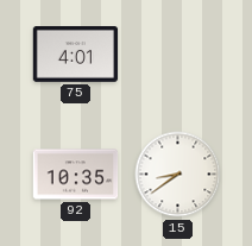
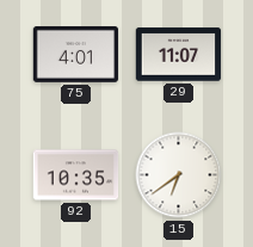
29: none -> 11:07
15: 8:39 -> 6:39
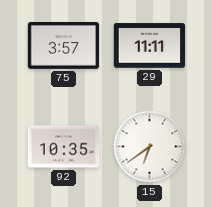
75: 4:01 -> 3:57
29: 11:07 -> 11:11
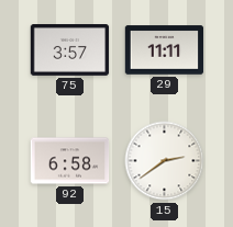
92: 10:35 -> 6:58
15: 6:39 -> 2:39
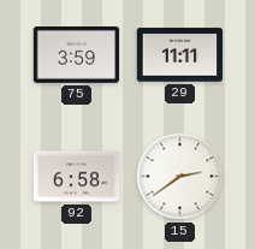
75: 3:57 -> 3:59
